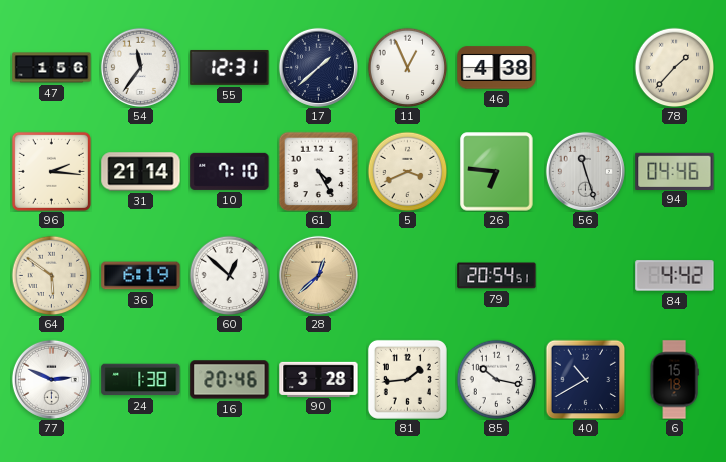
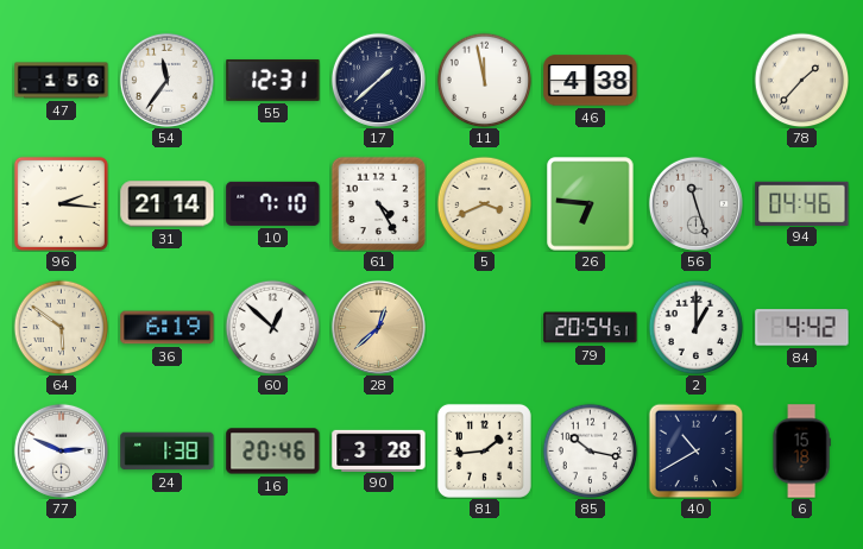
11: 12:56 -> 11:58
2: none -> 1:00
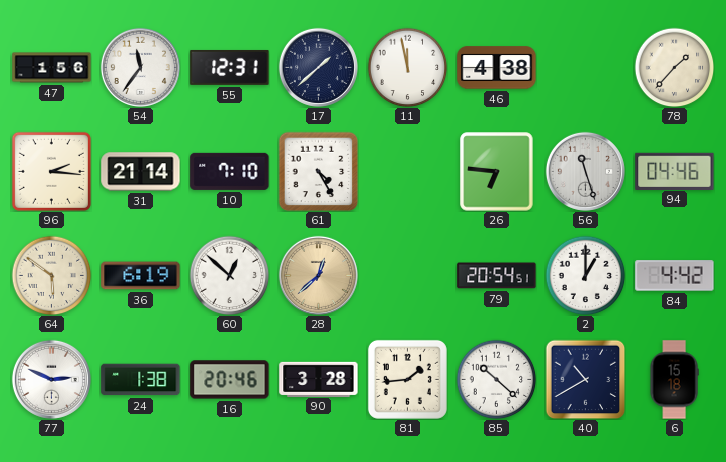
5: 3:41 -> none
85: 10:17 -> 10:22
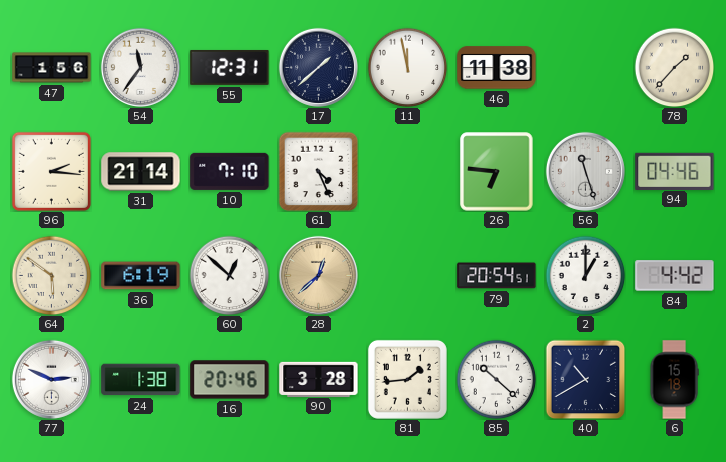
46: 4:38 -> 11:38
61: 4:25 -> 4:26
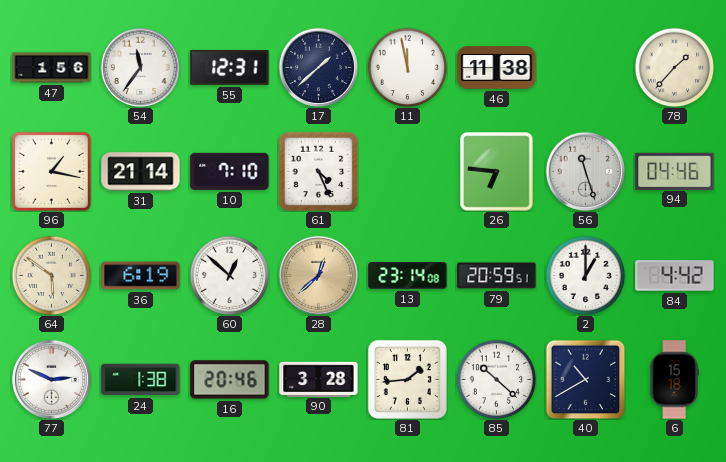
96: 2:16 -> 1:17
13: none -> 23:14
79: 20:54 -> 20:59
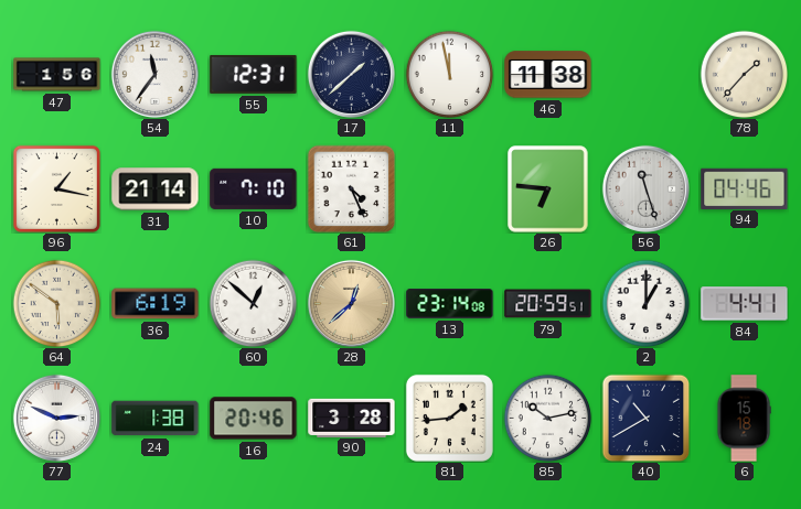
84: 4:42 -> 4:41
85: 10:22 -> 10:13
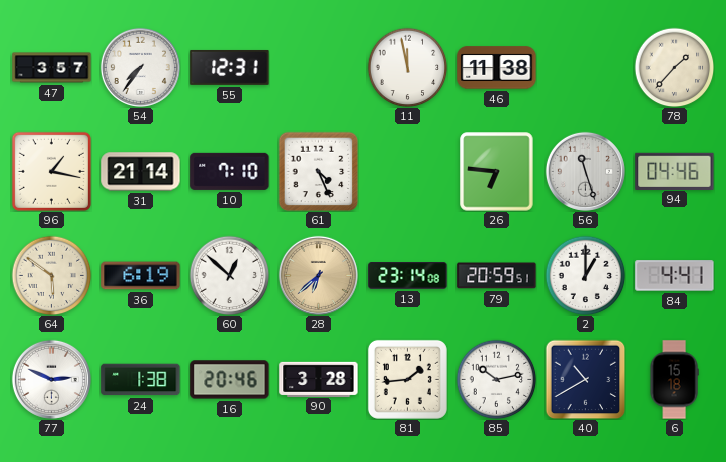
47: 1:56 -> 3:57
54: 11:36 -> 7:36
17: 1:38 -> none
28: 12:38 -> 6:38
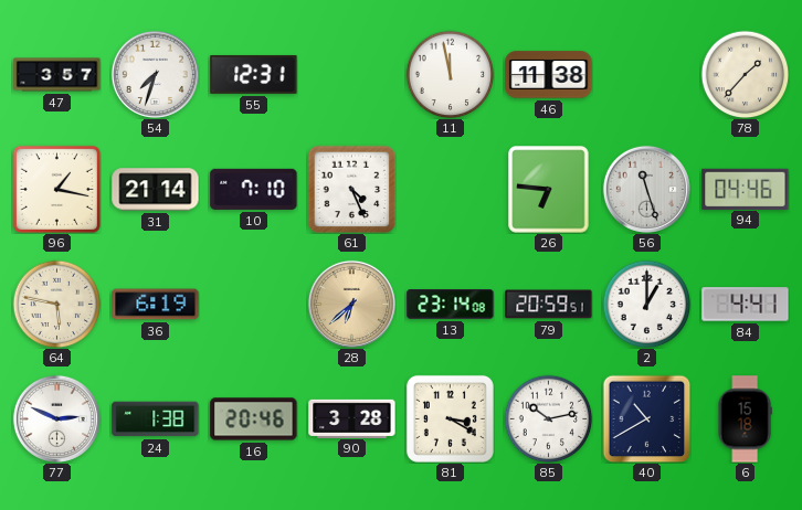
54: 7:36 -> 7:33
64: 5:51 -> 5:47
60: 12:52 -> none
81: 1:44 -> 3:20
